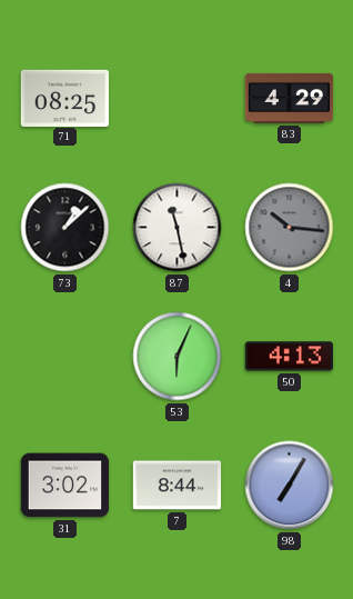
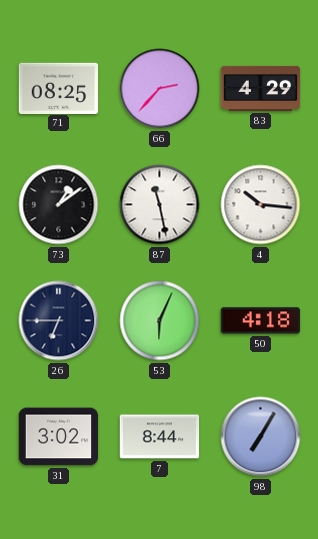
66: none -> 2:37
73: 1:08 -> 1:09
4 dial: grey -> white
26: none -> 6:45
50: 4:13 -> 4:18
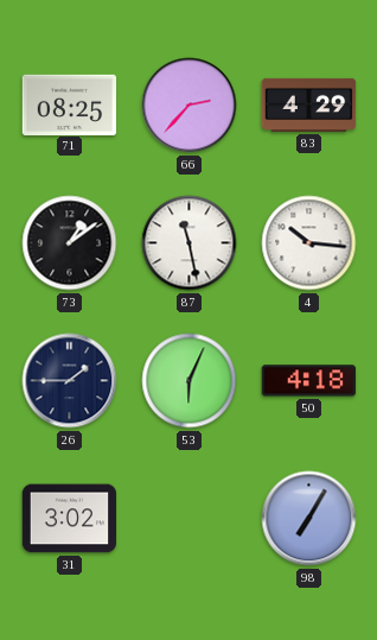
26: 6:45 -> 1:45
7: 8:44 -> none
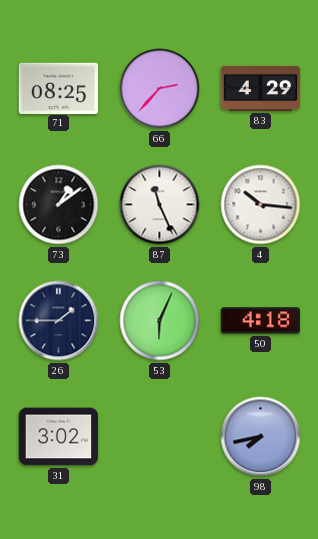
87: 11:28 -> 11:26
98: 7:05 -> 7:43
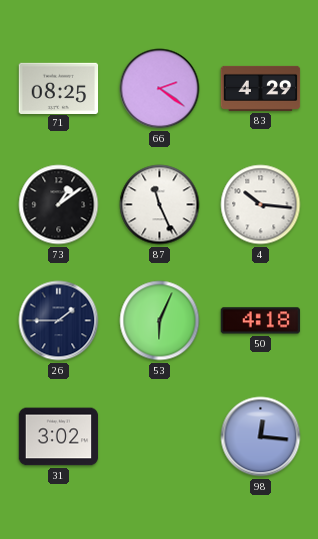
66: 2:37 -> 2:21
98: 7:43 -> 12:16
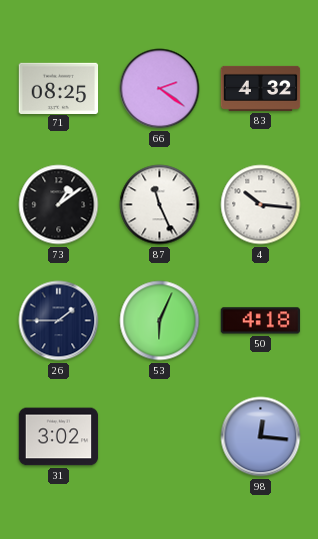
83: 4:29 -> 4:32
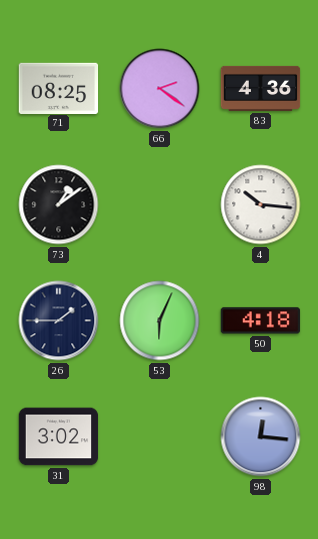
83: 4:32 -> 4:36
87: 11:26 -> none
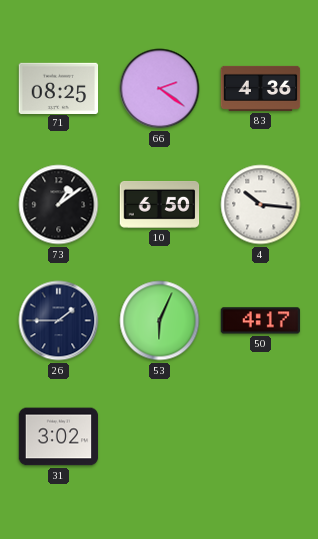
10: none -> 6:50
50: 4:18 -> 4:17
98: 12:16 -> none
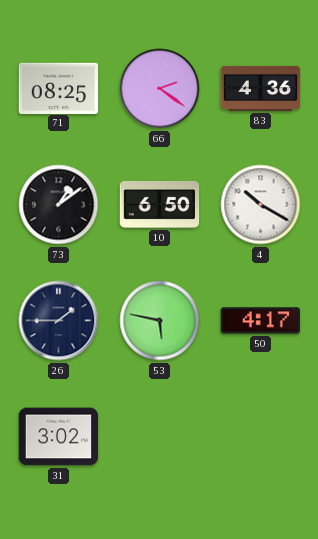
4: 10:16 -> 10:20
53: 6:04 -> 5:47
